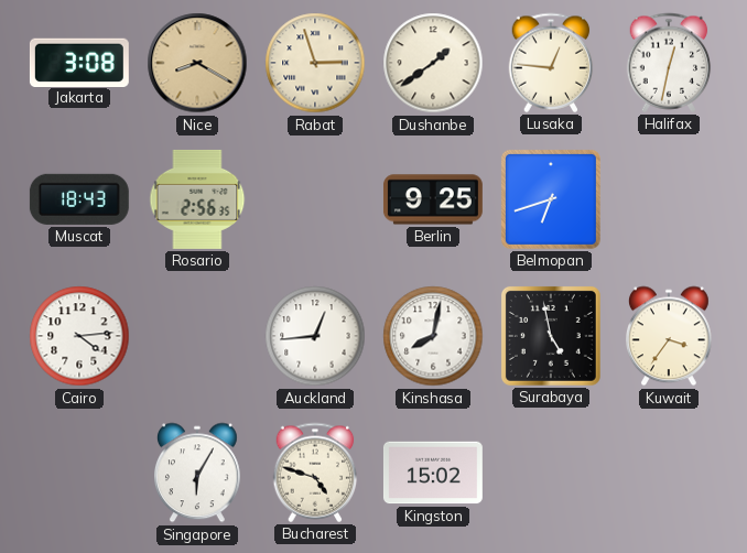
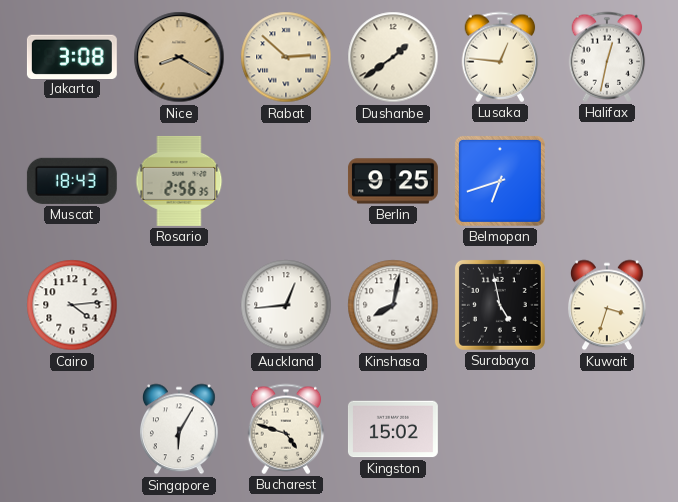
Rabat: 2:57 -> 2:52
Kuwait: 3:36 -> 3:33
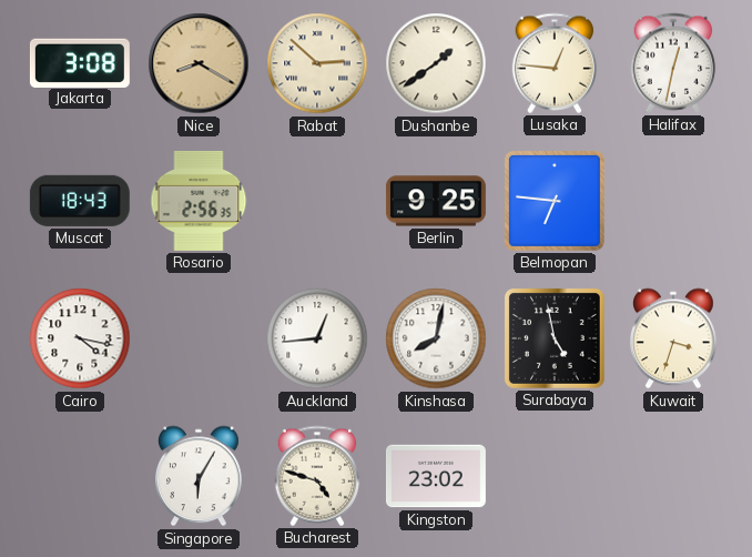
Belmopan: 6:42 -> 6:46
Cairo: 4:14 -> 4:17
Kingston: 15:02 -> 23:02
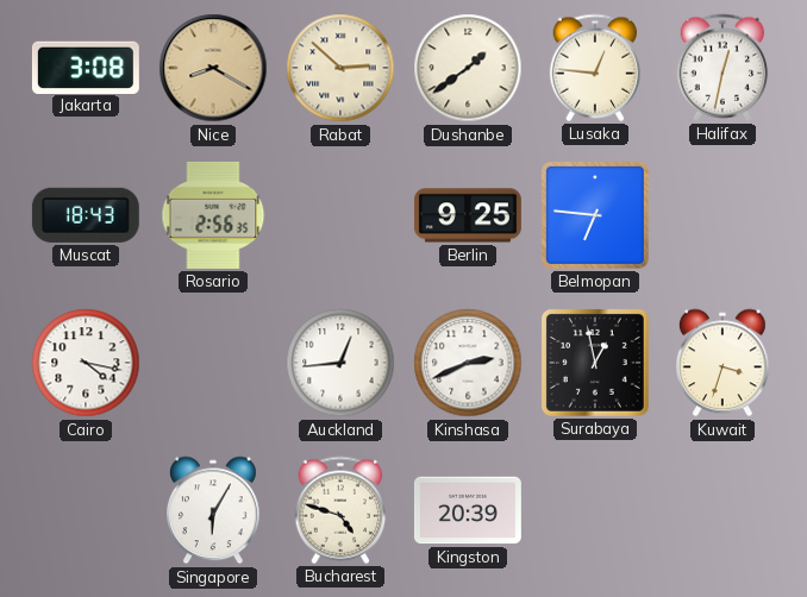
Kinshasa: 8:02 -> 2:41
Surabaya: 4:58 -> 12:58
Kingston: 23:02 -> 20:39
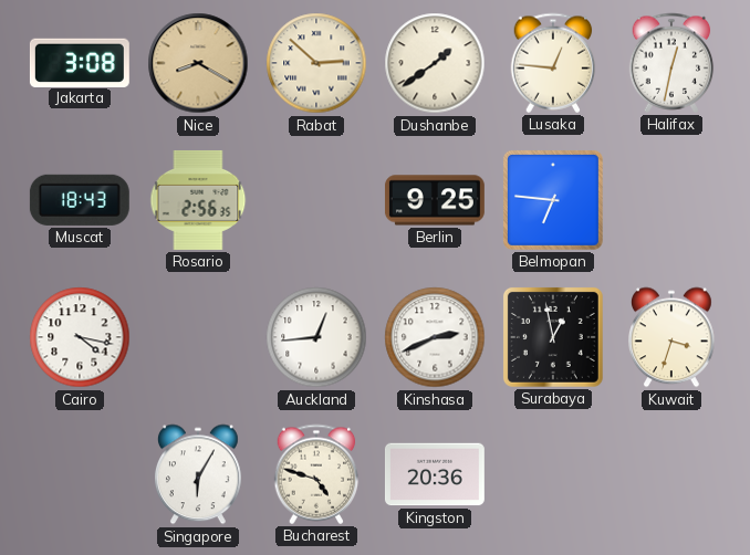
Kingston: 20:39 -> 20:36
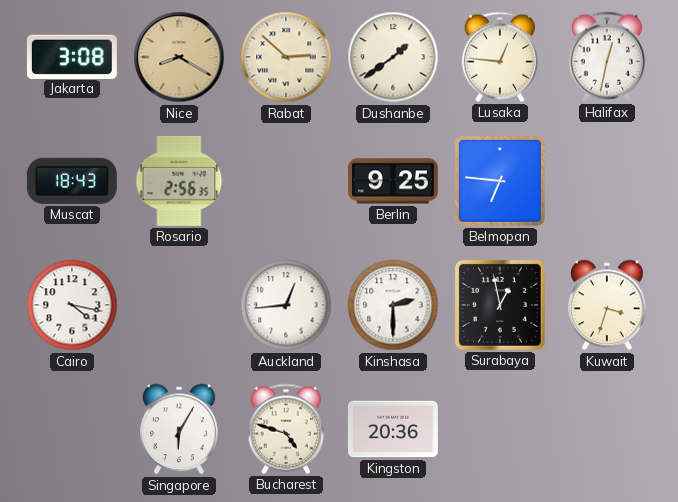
Kinshasa: 2:41 -> 2:30
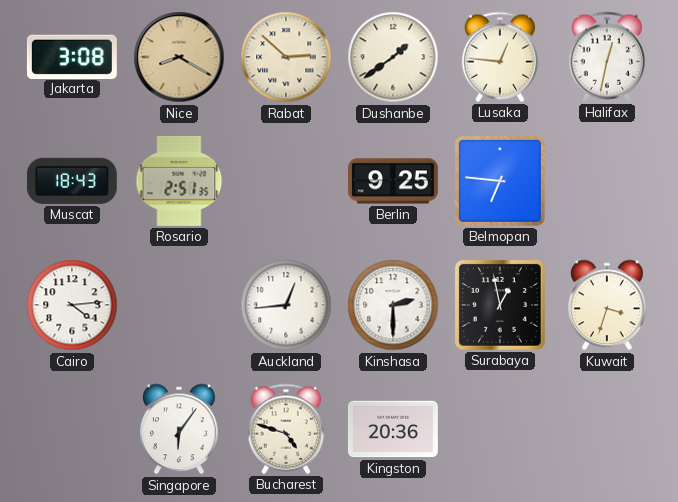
Rosario: 2:56 -> 2:51
Cairo: 4:17 -> 4:14
Singapore: 6:05 -> 6:06
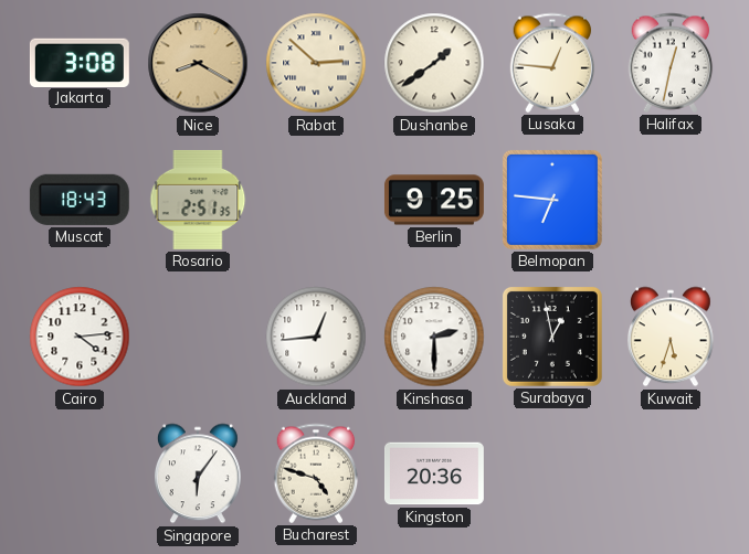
Kuwait: 3:33 -> 5:33
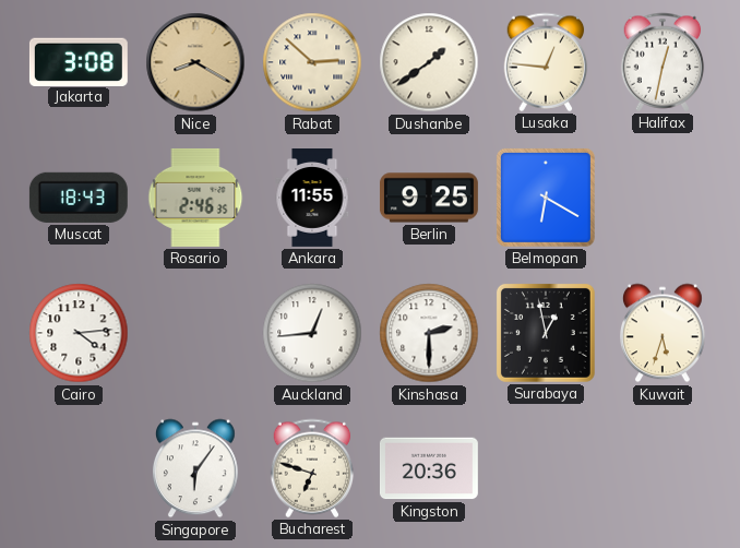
Rosario: 2:51 -> 2:46
Ankara: none -> 11:55
Belmopan: 6:46 -> 6:20
Bucharest: 4:48 -> 6:48
